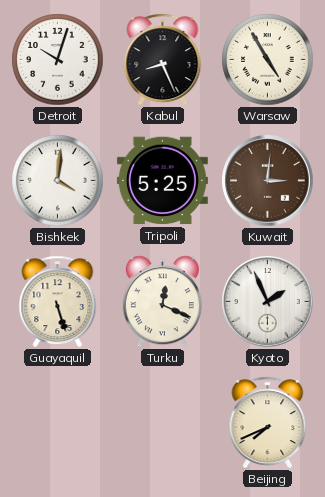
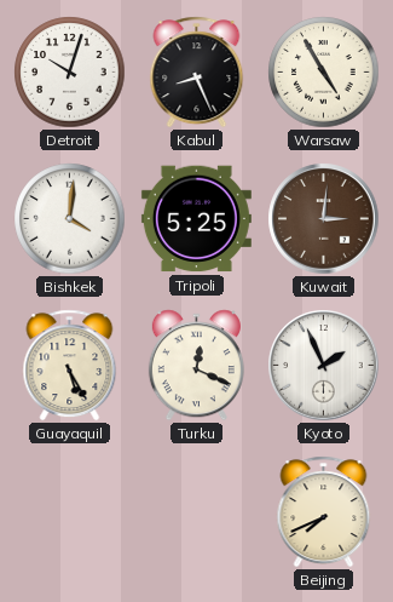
Guayaquil: 5:27 -> 5:25
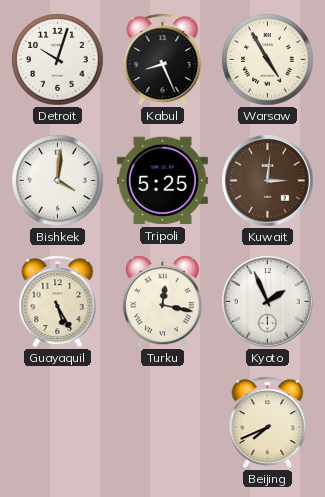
Turku: 12:19 -> 12:17
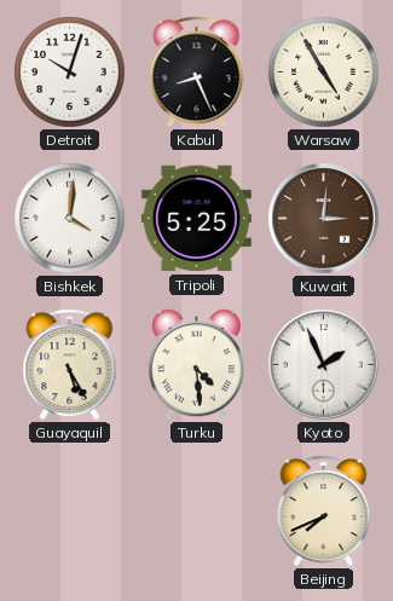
Turku: 12:17 -> 4:29
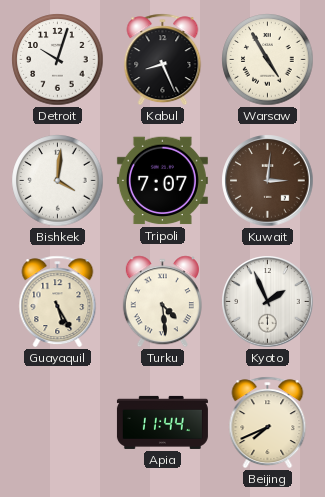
Tripoli: 5:25 -> 7:07
Apia: none -> 11:44
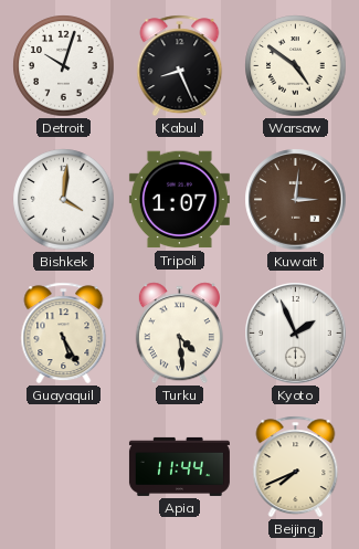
Warsaw: 4:55 -> 4:51
Tripoli: 7:07 -> 1:07
